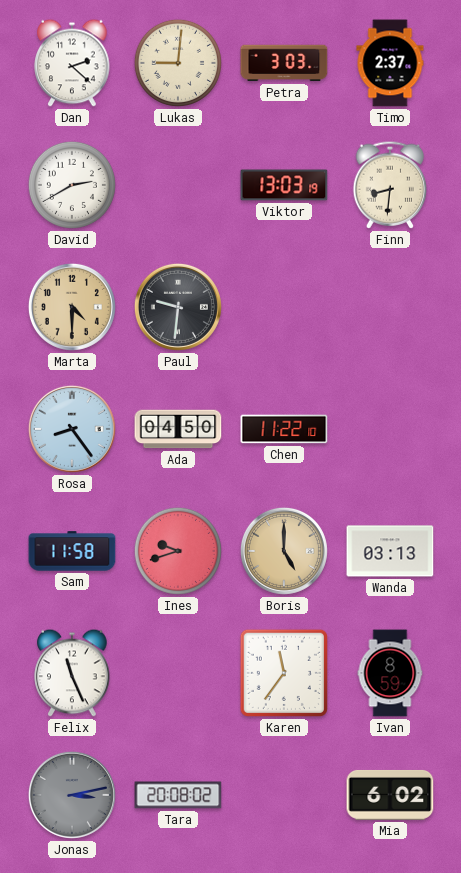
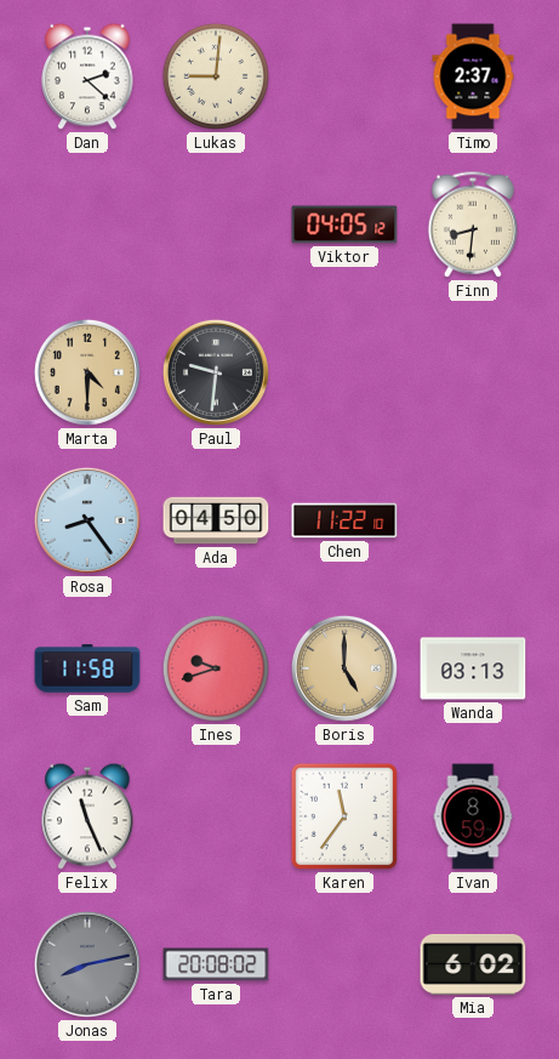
Petra: 3:03 -> none
David: 2:40 -> none
Viktor: 13:03 -> 04:05
Jonas: 3:13 -> 8:13
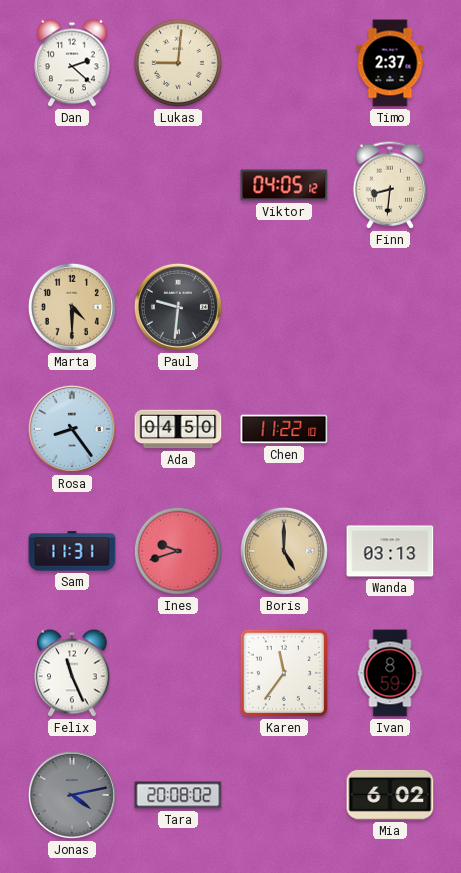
Sam: 11:58 -> 11:31
Jonas: 8:13 -> 4:13
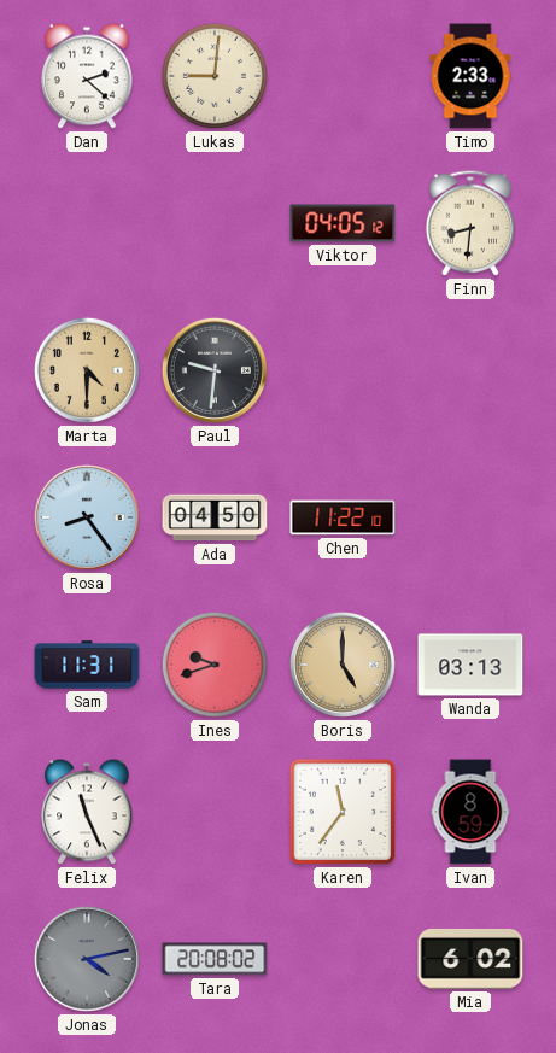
Timo: 2:37 -> 2:33
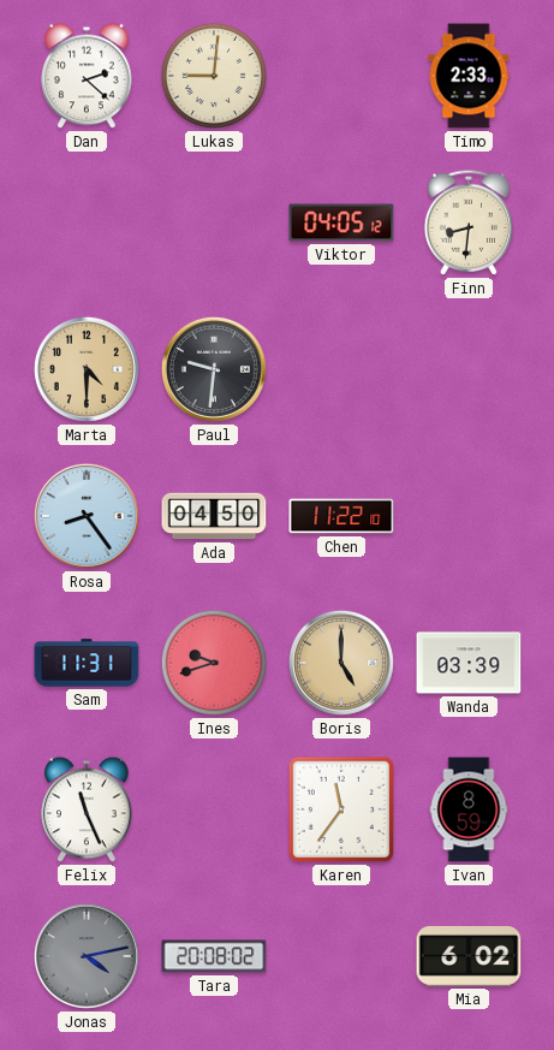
Wanda: 03:13 -> 03:39
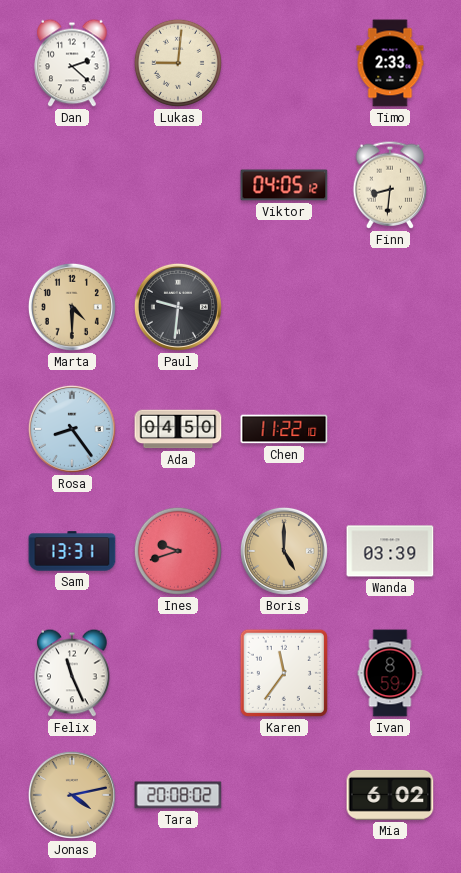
Sam: 11:31 -> 13:31
Jonas dial: grey -> champagne
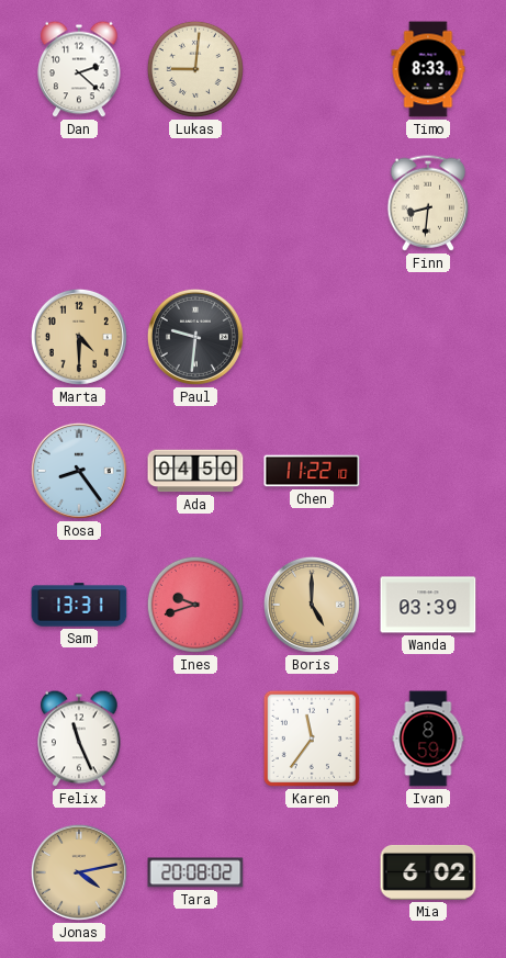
Timo: 2:33 -> 8:33
Viktor: 04:05 -> none
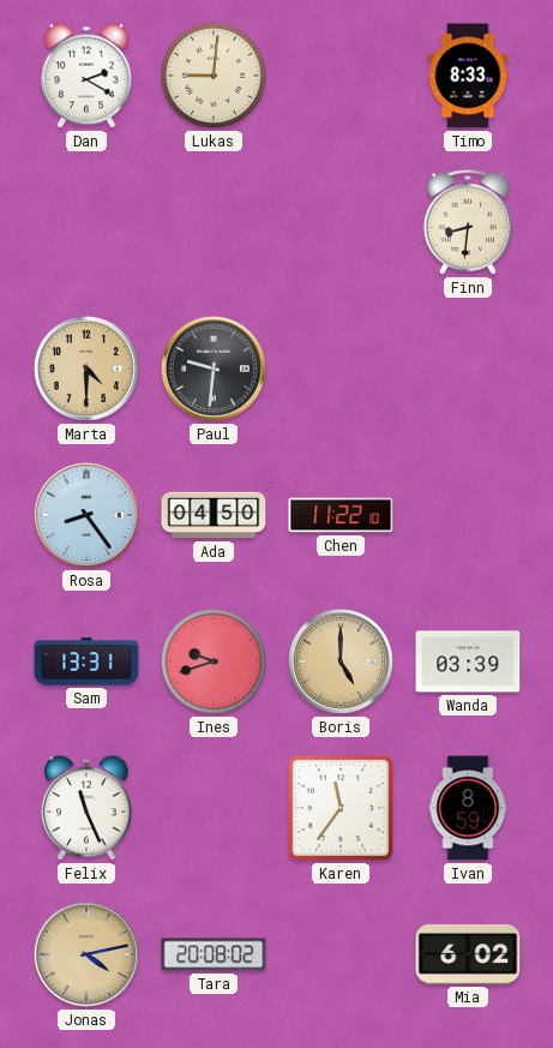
Dan: 2:22 -> 2:20
